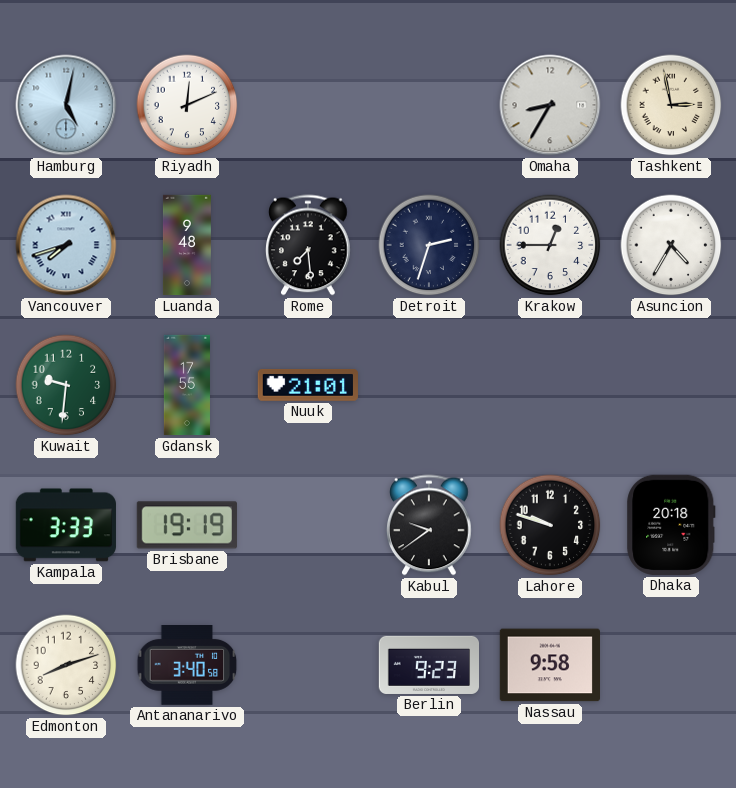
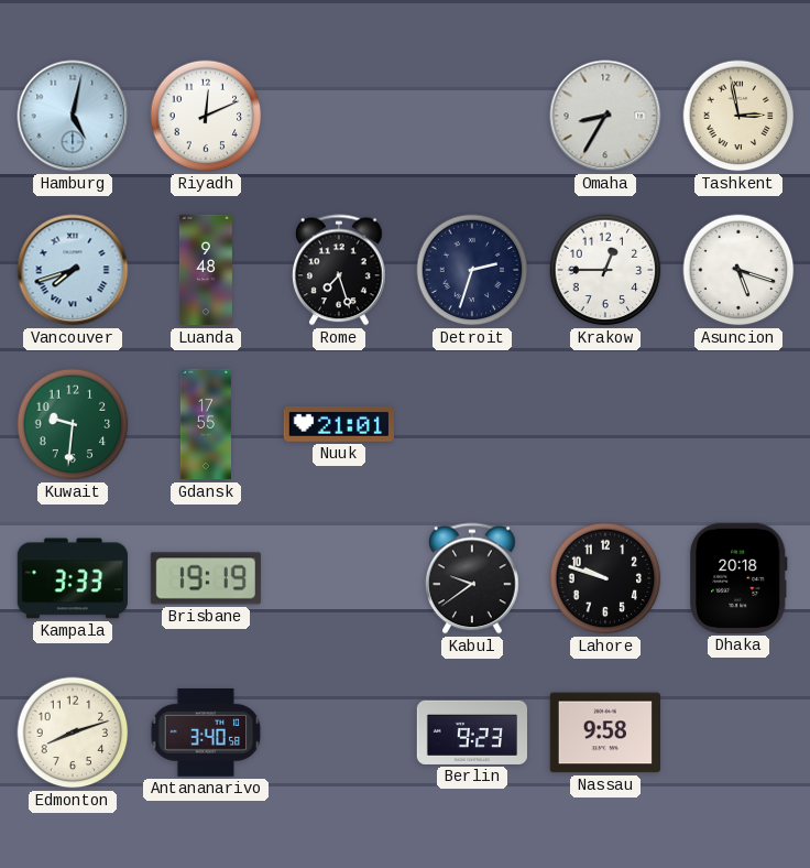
Rome: 7:29 -> 7:27
Asuncion: 4:35 -> 5:18
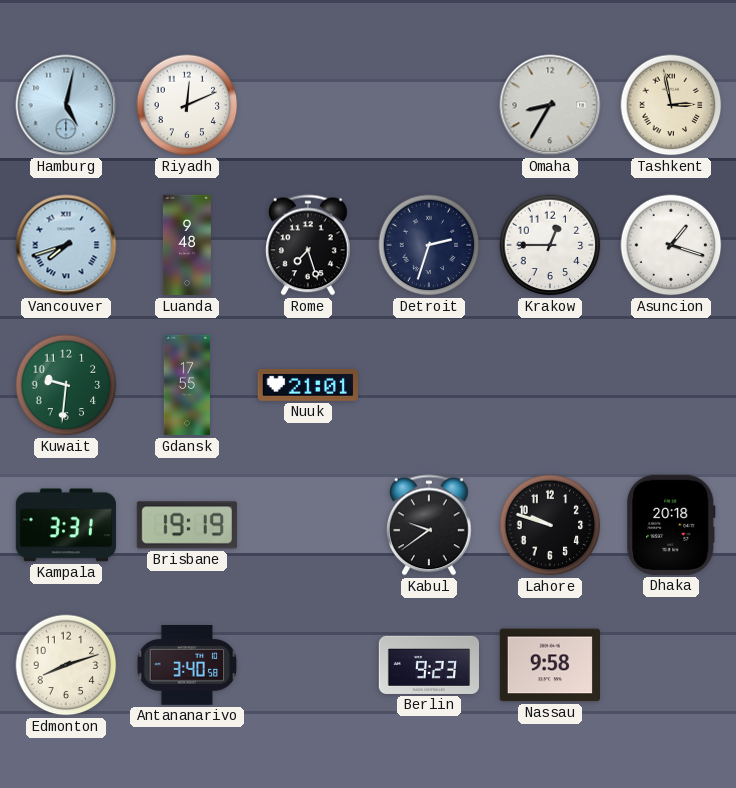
Asuncion: 5:18 -> 1:18
Kampala: 3:33 -> 3:31
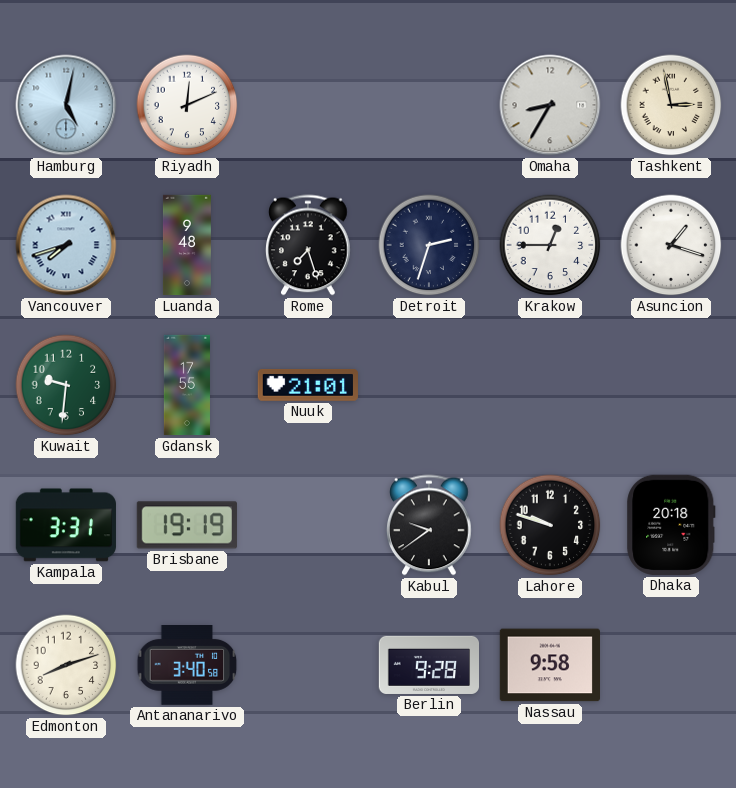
Berlin: 9:23 -> 9:28
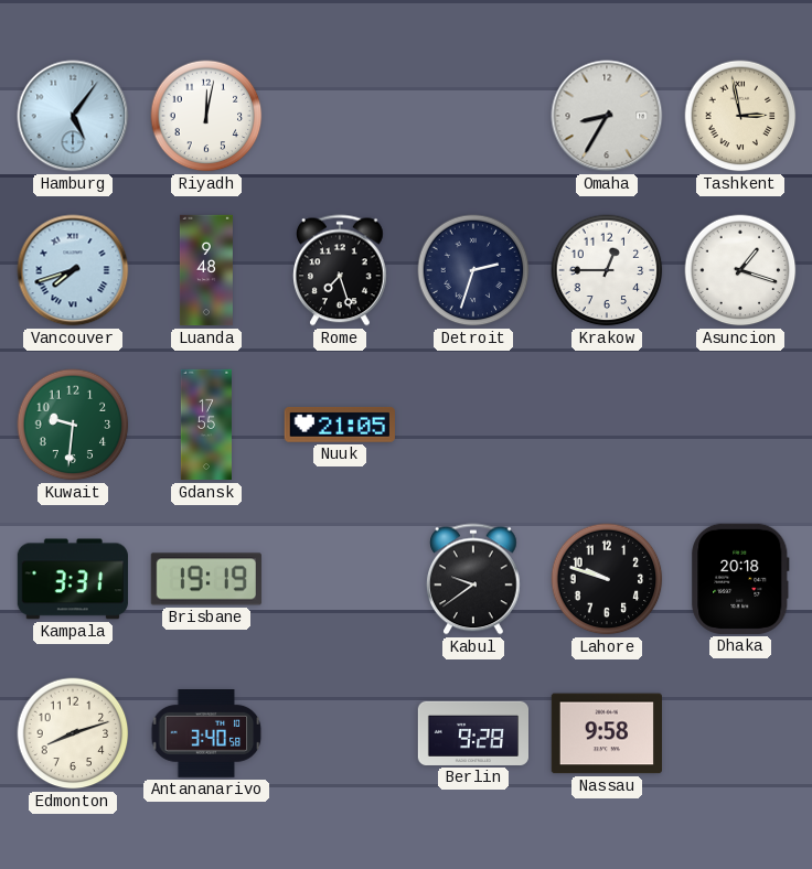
Hamburg: 5:02 -> 5:06
Riyadh: 12:11 -> 12:02
Nuuk: 21:01 -> 21:05
